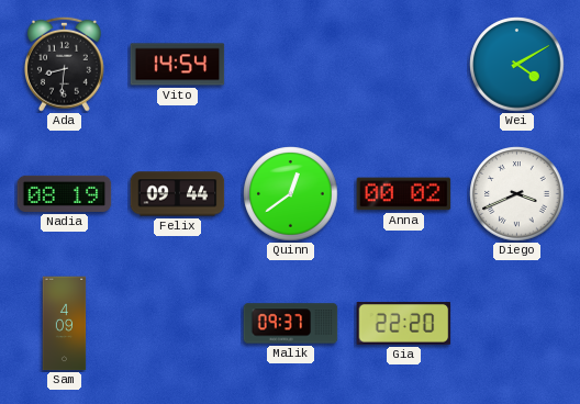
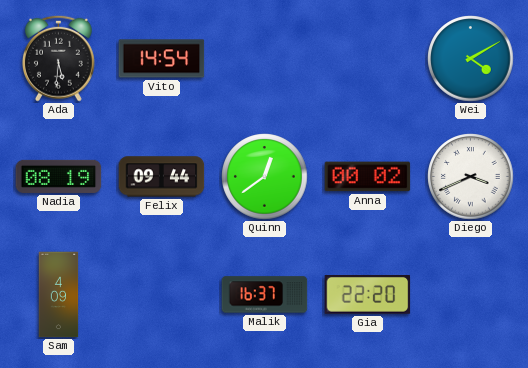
Ada: 8:31 -> 5:31
Malik: 09:37 -> 16:37
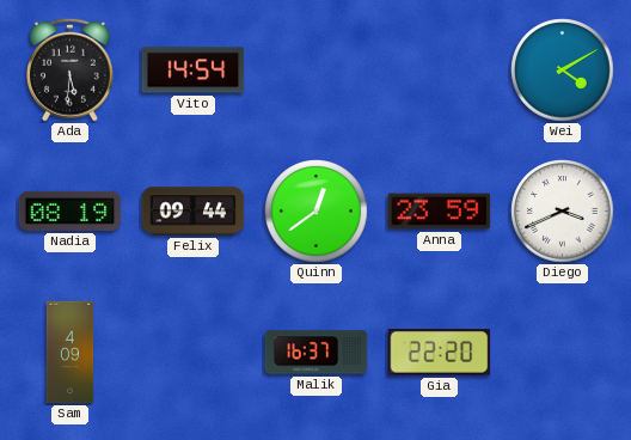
Anna: 00:02 -> 23:59
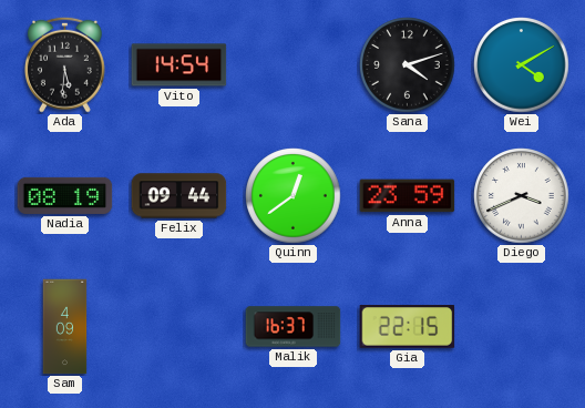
Sana: none -> 4:12
Gia: 22:20 -> 22:15
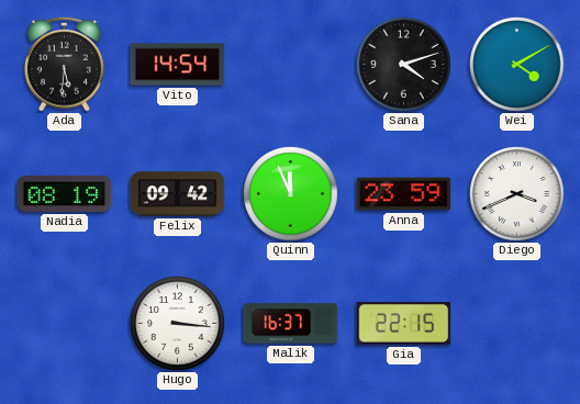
Felix: 09:44 -> 09:42
Quinn: 12:39 -> 11:56
Sam: 4:09 -> none
Hugo: none -> 3:16
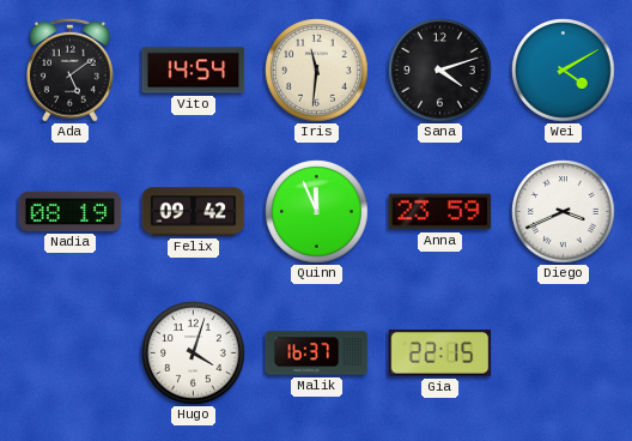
Ada: 5:31 -> 5:09
Iris: none -> 11:31
Hugo: 3:16 -> 4:03
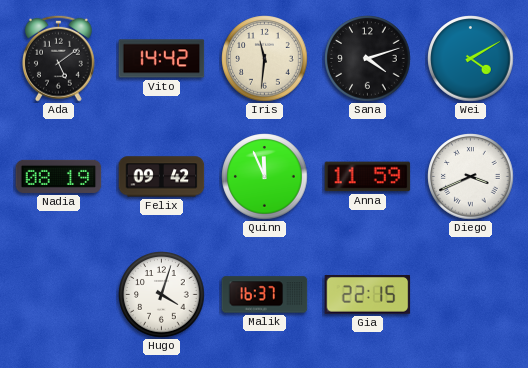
Vito: 14:54 -> 14:42
Anna: 23:59 -> 11:59
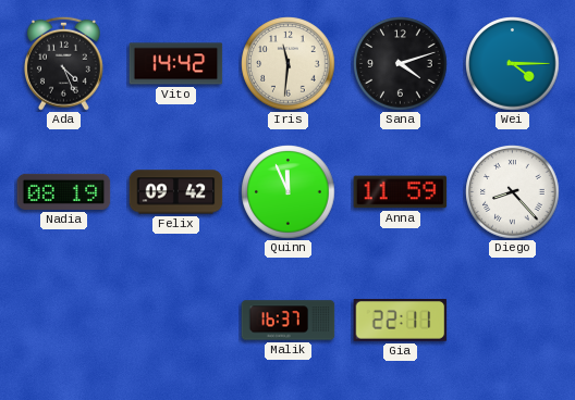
Ada: 5:09 -> 4:26
Wei: 4:10 -> 4:15
Diego: 3:41 -> 8:23
Hugo: 4:03 -> none
Gia: 22:15 -> 22:11
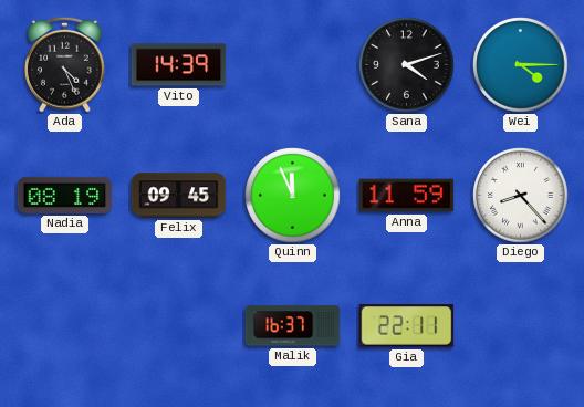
Vito: 14:42 -> 14:39
Iris: 11:31 -> none
Felix: 09:42 -> 09:45
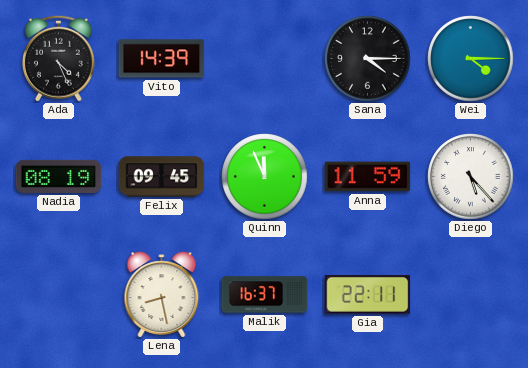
Sana: 4:12 -> 4:15
Diego: 8:23 -> 5:23
Lena: none -> 8:28
